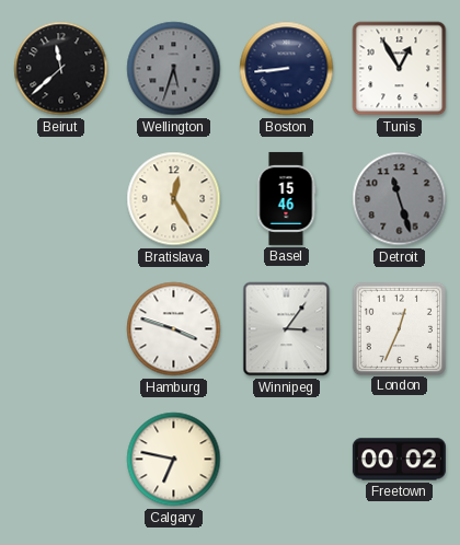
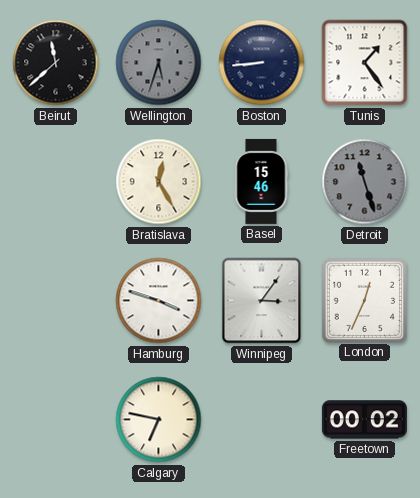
Tunis: 12:55 -> 1:24
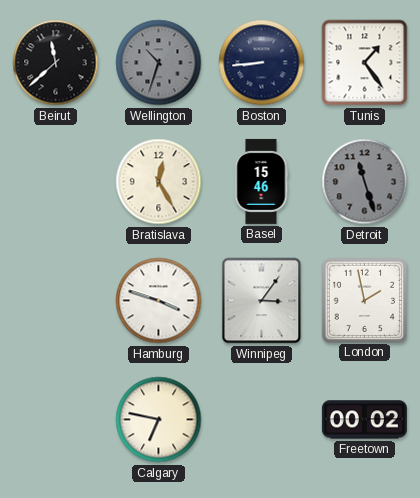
Wellington: 5:33 -> 10:33
London: 12:34 -> 1:58
